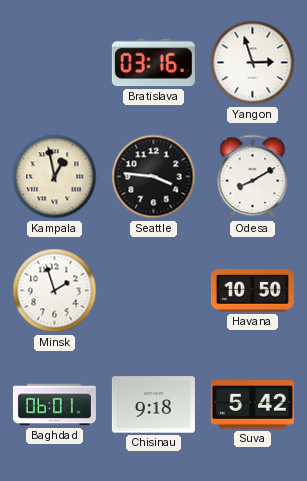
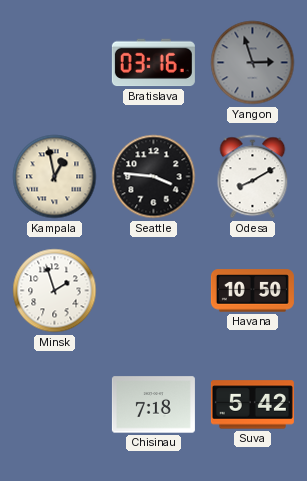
Yangon dial: white -> grey
Baghdad: 06:01 -> none
Chisinau: 9:18 -> 7:18
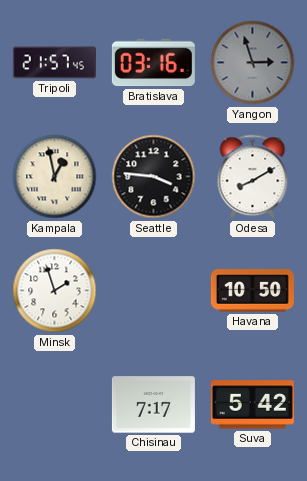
Tripoli: none -> 21:57
Chisinau: 7:18 -> 7:17
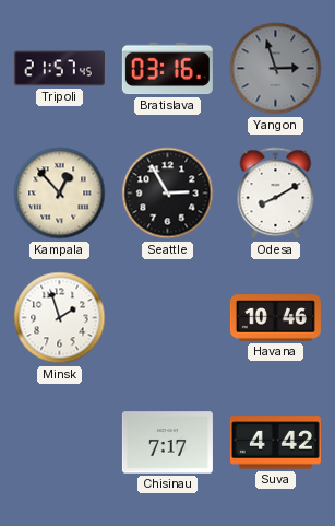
Kampala: 12:58 -> 12:53
Seattle: 3:46 -> 2:55
Havana: 10:50 -> 10:46
Suva: 5:42 -> 4:42
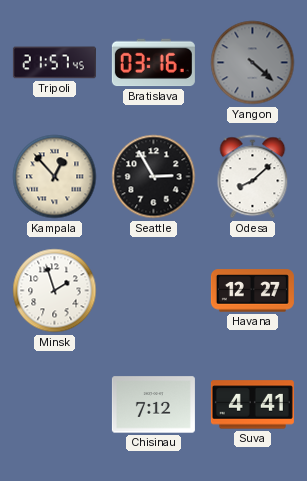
Yangon: 2:57 -> 4:22
Odesa: 8:10 -> 8:08
Havana: 10:46 -> 12:27
Chisinau: 7:17 -> 7:12
Suva: 4:42 -> 4:41
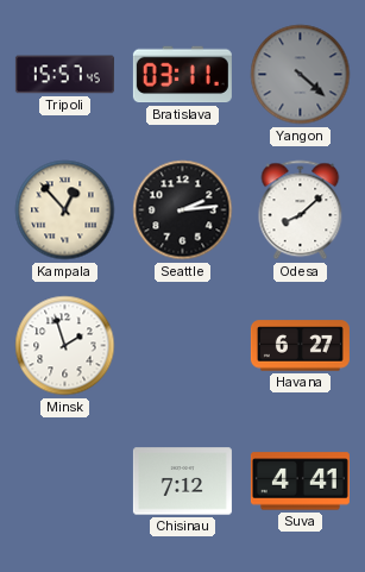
Tripoli: 21:57 -> 15:57
Bratislava: 03:16 -> 03:11
Seattle: 2:55 -> 2:14
Havana: 12:27 -> 6:27
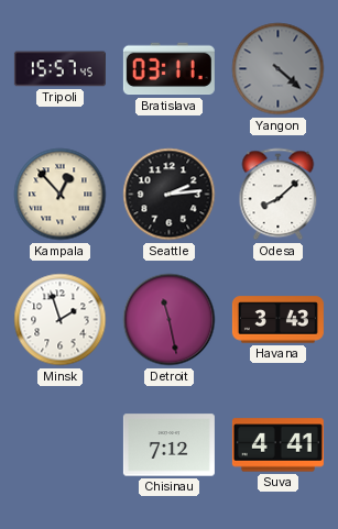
Detroit: none -> 11:28
Havana: 6:27 -> 3:43
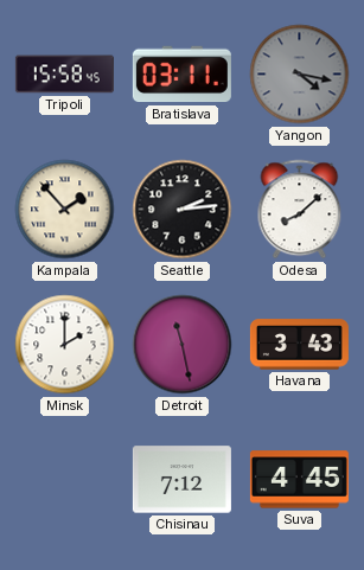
Tripoli: 15:57 -> 15:58
Yangon: 4:22 -> 4:17
Kampala: 12:53 -> 1:53
Minsk: 1:57 -> 2:00
Suva: 4:41 -> 4:45
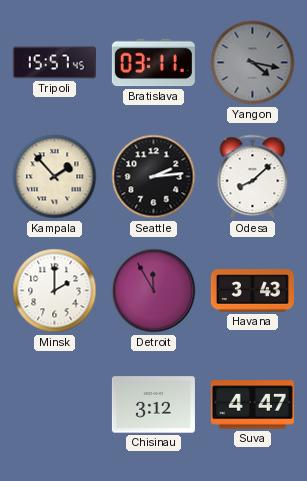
Tripoli: 15:58 -> 15:57
Detroit: 11:28 -> 11:55
Chisinau: 7:12 -> 3:12
Suva: 4:45 -> 4:47
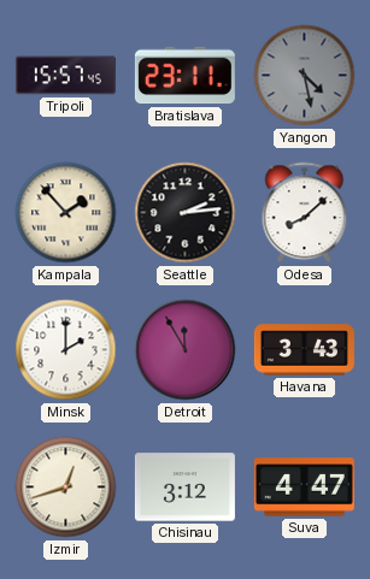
Bratislava: 03:11 -> 23:11
Yangon: 4:17 -> 4:28
Izmir: none -> 12:42
